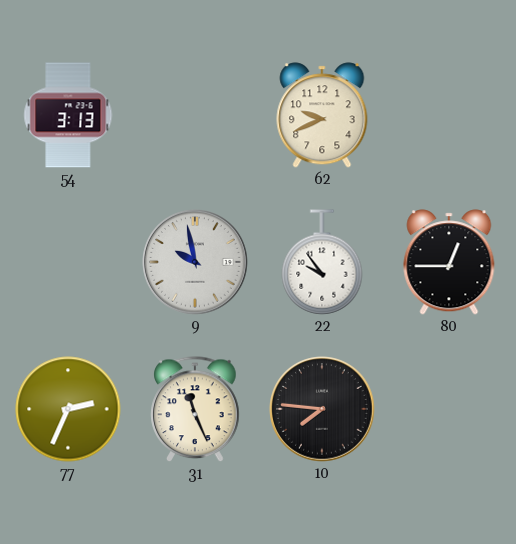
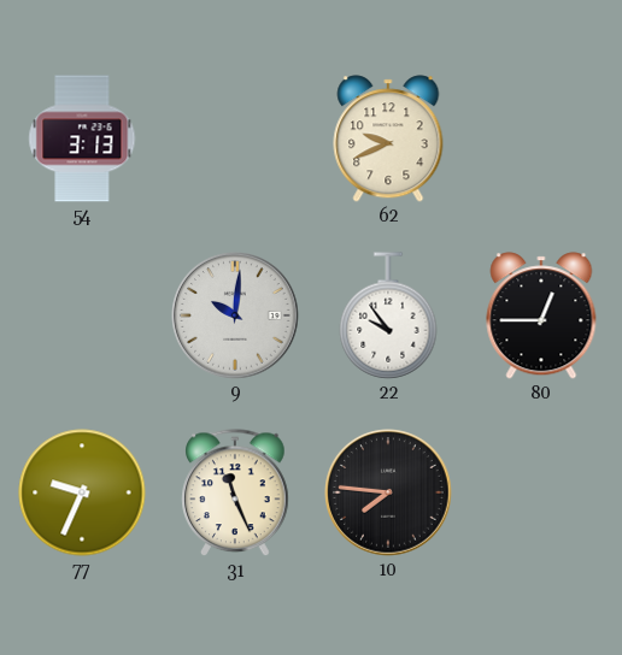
9: 9:58 -> 10:01
77: 2:34 -> 9:34
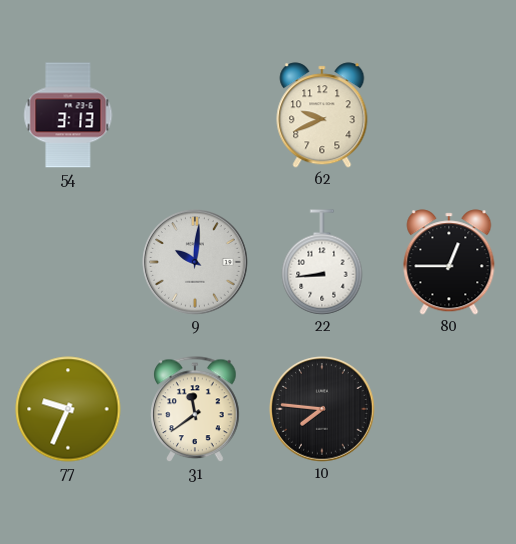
22: 9:54 -> 8:44
31: 11:26 -> 11:39
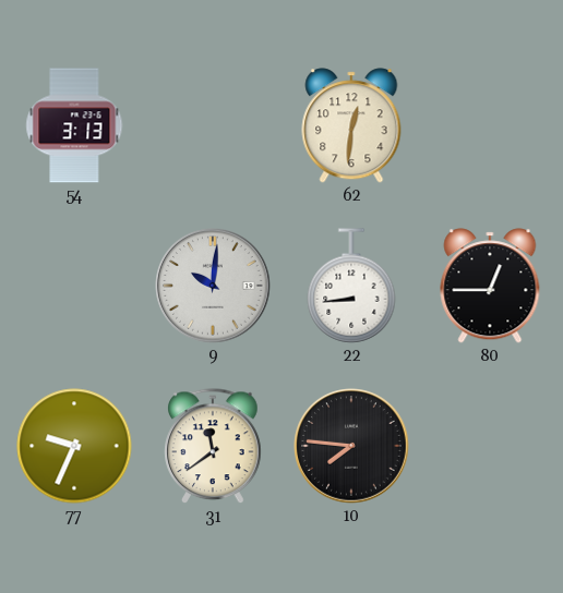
62: 9:41 -> 12:31
